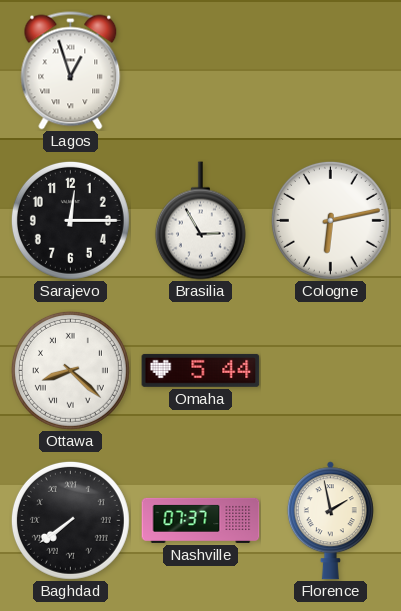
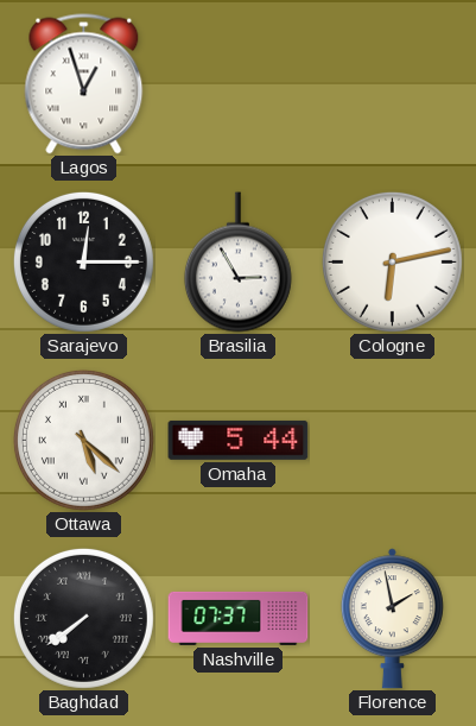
Ottawa: 8:22 -> 5:22
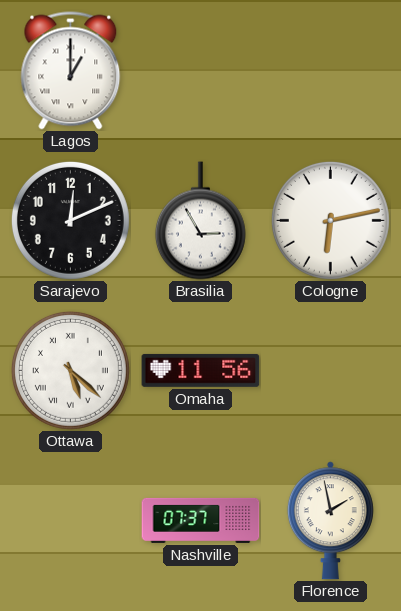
Lagos: 12:57 -> 1:00
Sarajevo: 12:15 -> 12:11
Omaha: 5:44 -> 11:56
Baghdad: 7:39 -> none
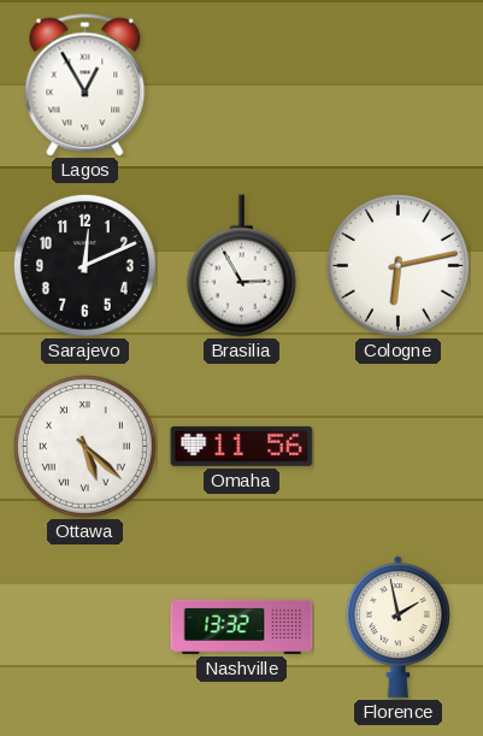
Lagos: 1:00 -> 12:55
Nashville: 07:37 -> 13:32
